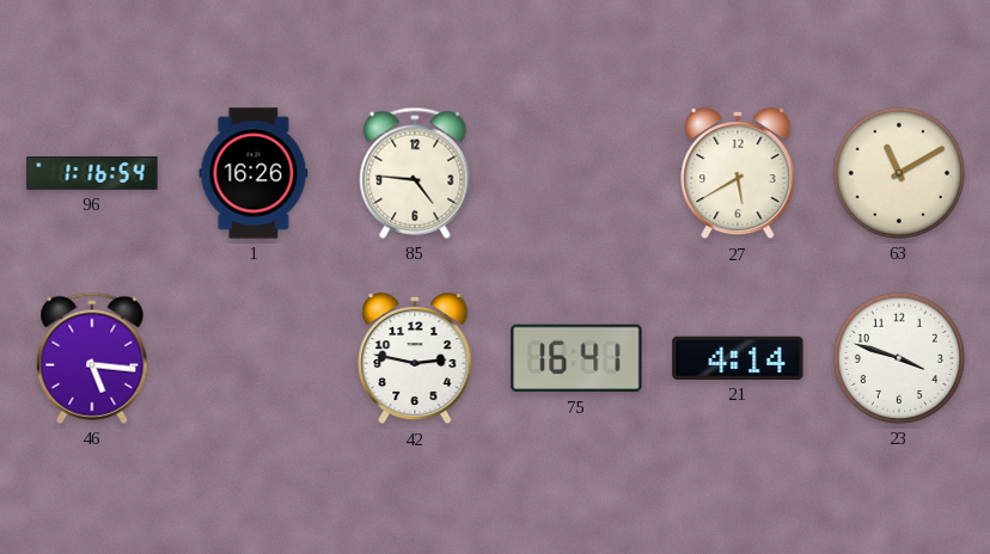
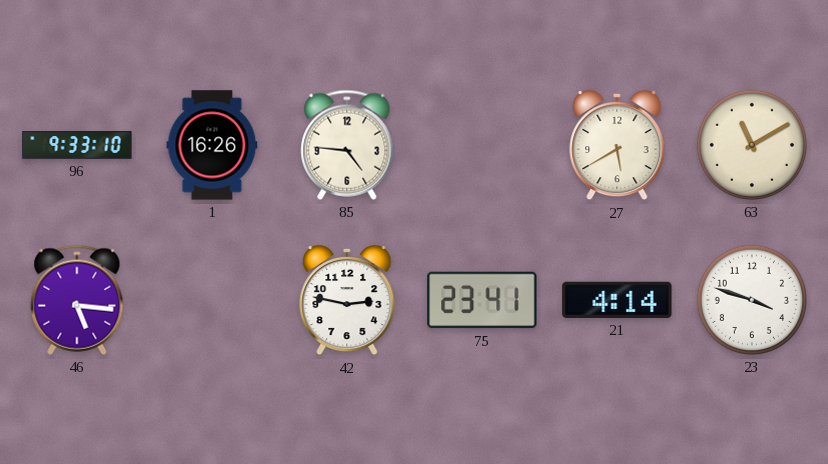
96: 1:16 -> 9:33
75: 16:41 -> 23:41
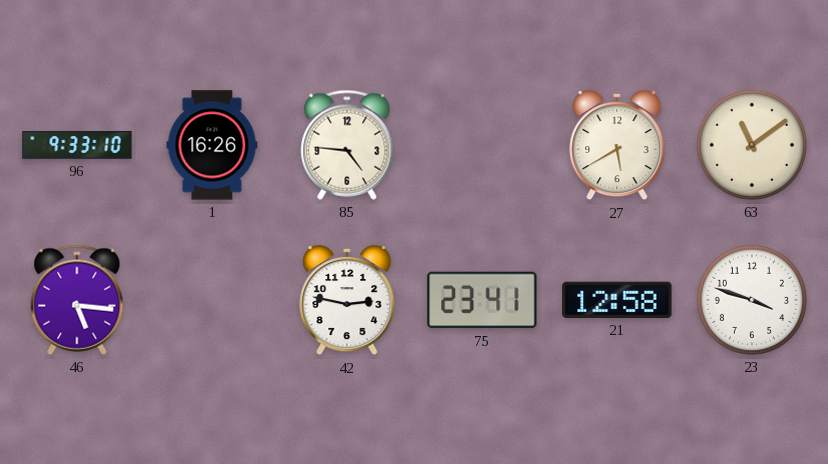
63: 11:10 -> 11:09
21: 4:14 -> 12:58
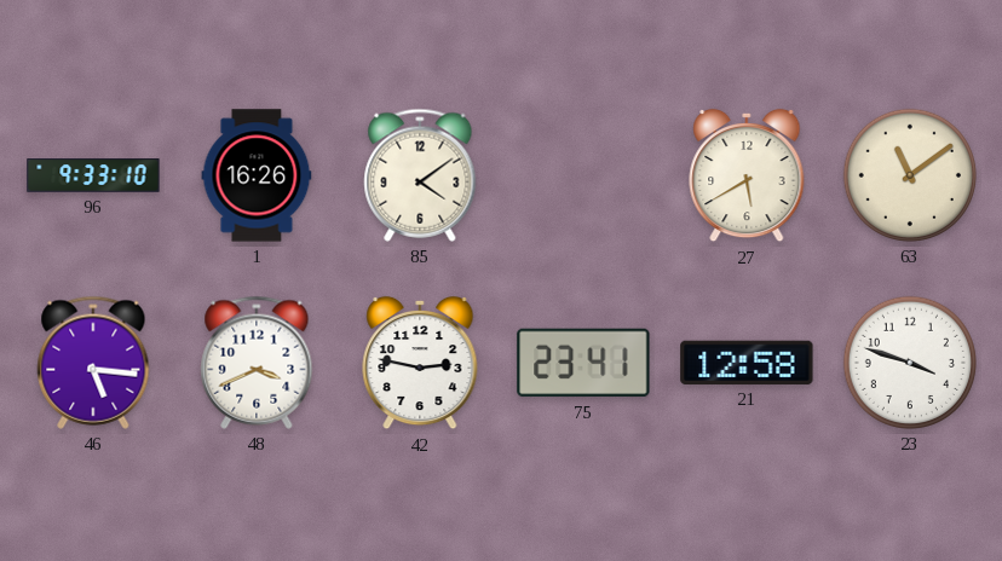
85: 4:46 -> 4:09
48: none -> 3:41
